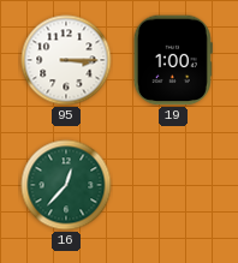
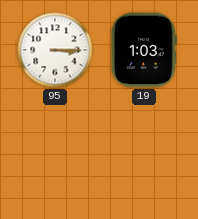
19: 1:00 -> 1:03
16: 12:37 -> none
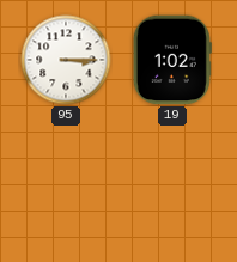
19: 1:03 -> 1:02
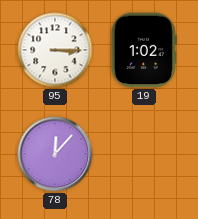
78: none -> 12:07
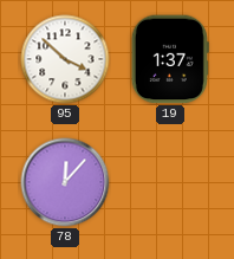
95: 3:15 -> 3:52
19: 1:02 -> 1:37
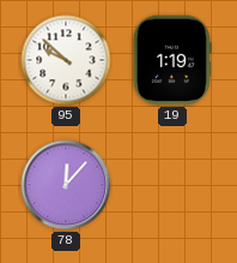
95: 3:52 -> 9:52
19: 1:37 -> 1:19
